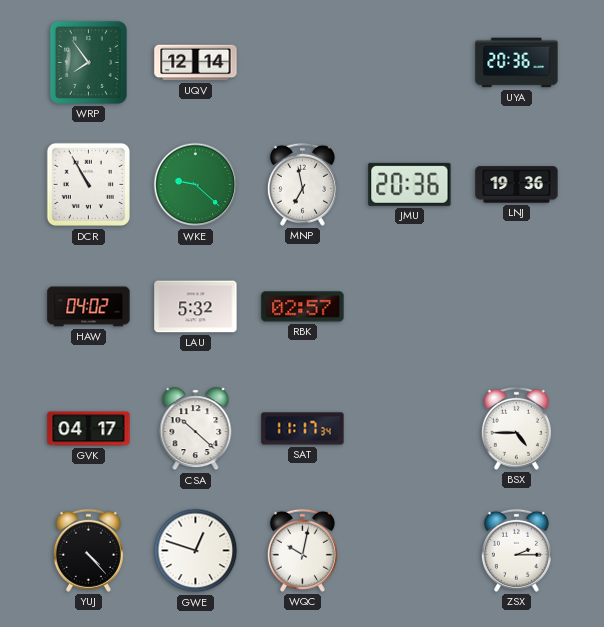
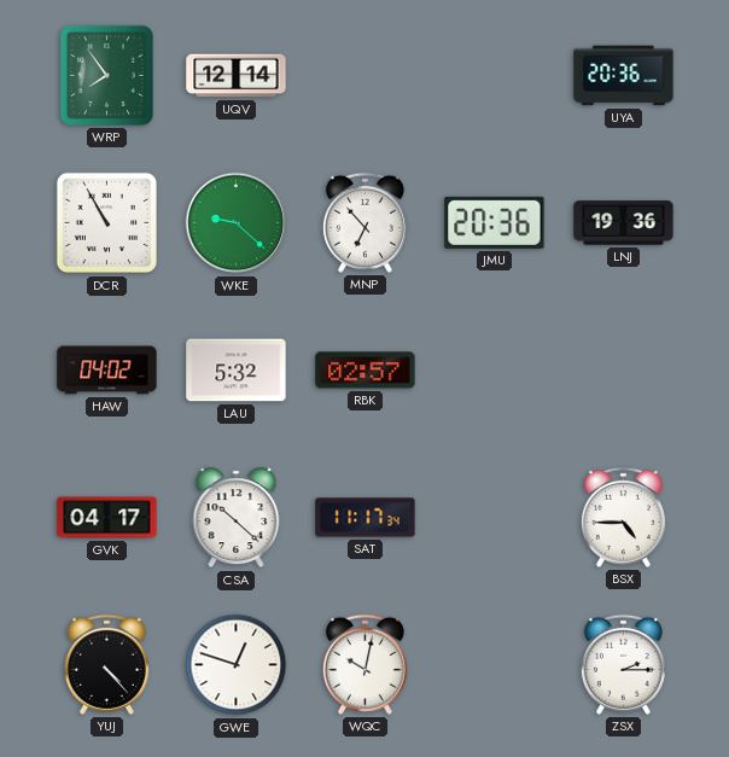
MNP: 6:58 -> 6:53
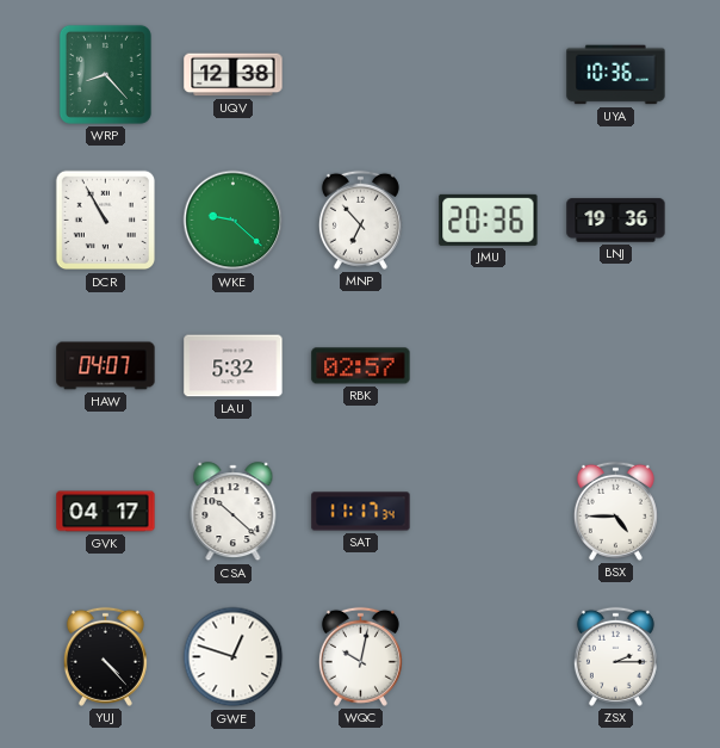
WRP: 7:54 -> 8:23
UQV: 12:14 -> 12:38
UYA: 20:36 -> 10:36
HAW: 04:02 -> 04:07
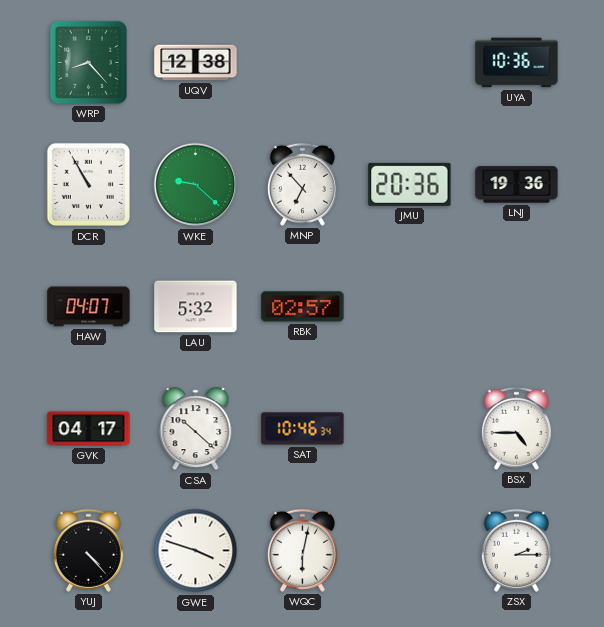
SAT: 11:17 -> 10:46
GWE: 12:48 -> 3:48
WQC: 10:02 -> 6:02
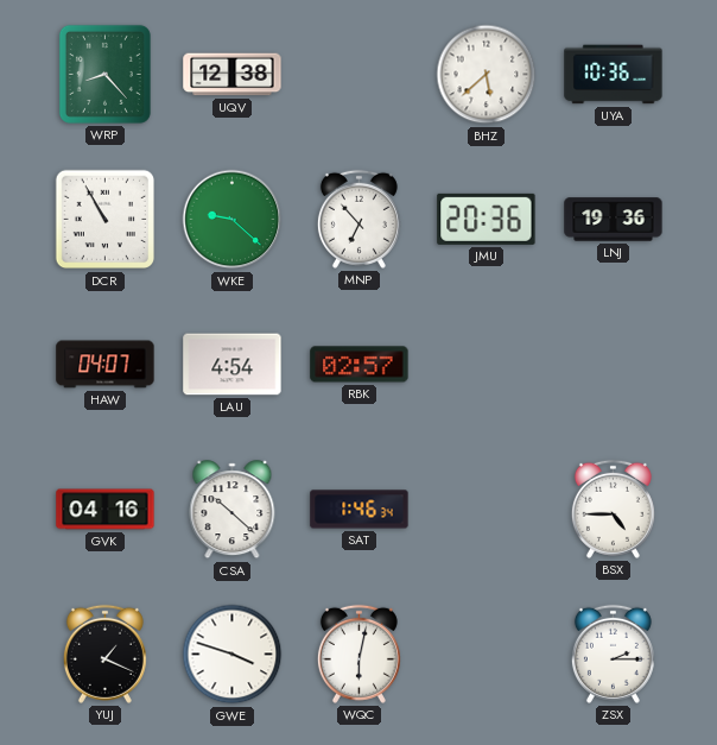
BHZ: none -> 5:38
LAU: 5:32 -> 4:54
GVK: 04:17 -> 04:16
SAT: 10:46 -> 1:46
YUJ: 4:23 -> 1:19
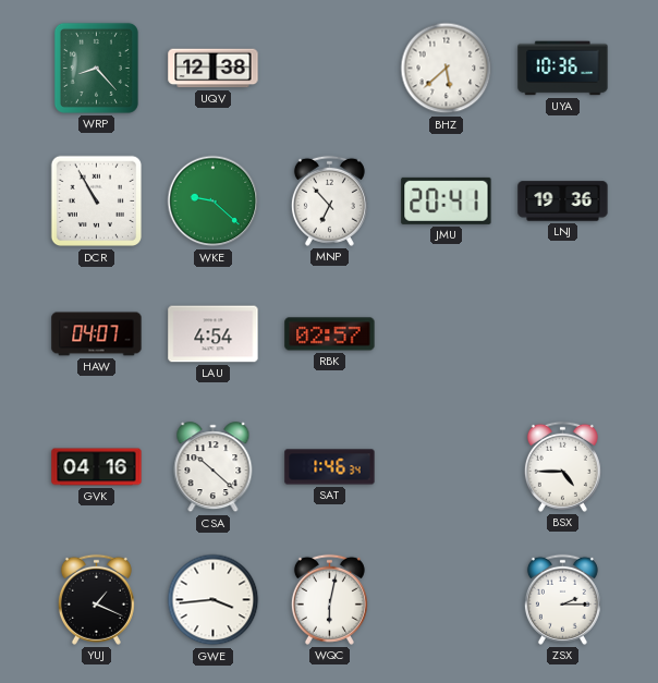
JMU: 20:36 -> 20:41
GWE: 3:48 -> 3:44
